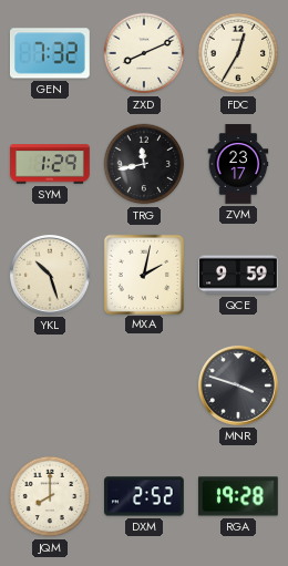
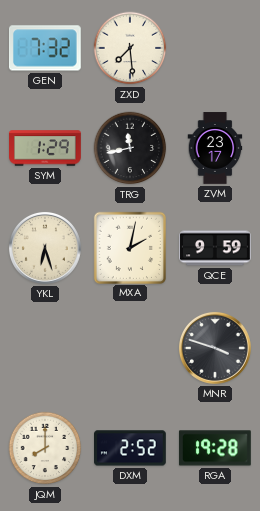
ZXD: 8:11 -> 7:29
FDC: 12:35 -> none
YKL: 10:27 -> 6:27
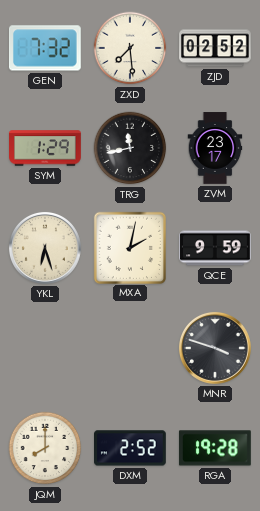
ZJD: none -> 02:52
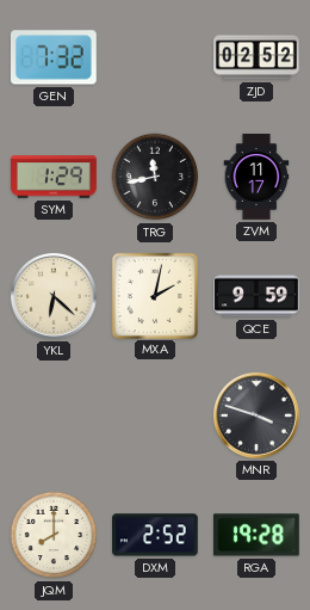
ZXD: 7:29 -> none
ZVM: 23:17 -> 11:17
YKL: 6:27 -> 6:22
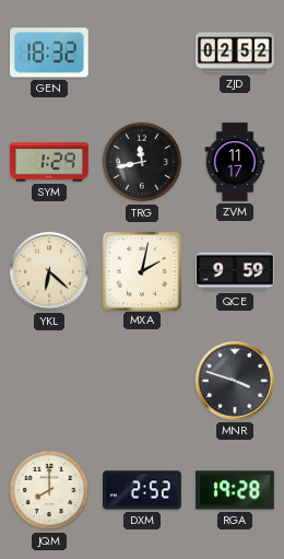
GEN: 7:32 -> 18:32
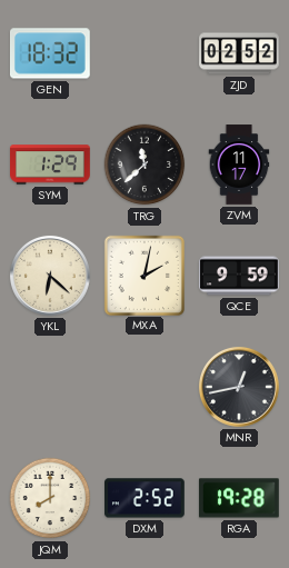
TRG: 11:43 -> 11:38
MNR: 3:48 -> 12:43
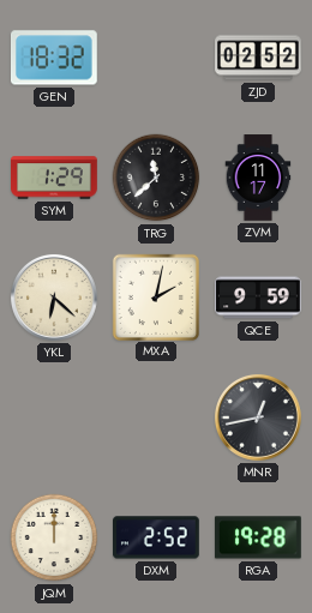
JQM: 8:00 -> 12:00
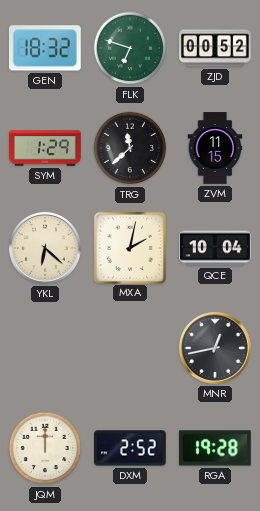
FLK: none -> 6:48
ZJD: 02:52 -> 00:52
ZVM: 11:17 -> 11:15
QCE: 9:59 -> 10:04
